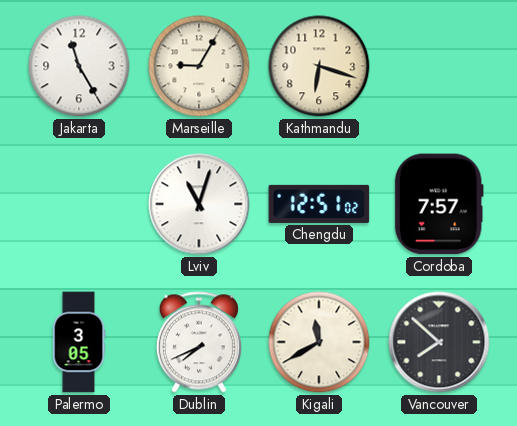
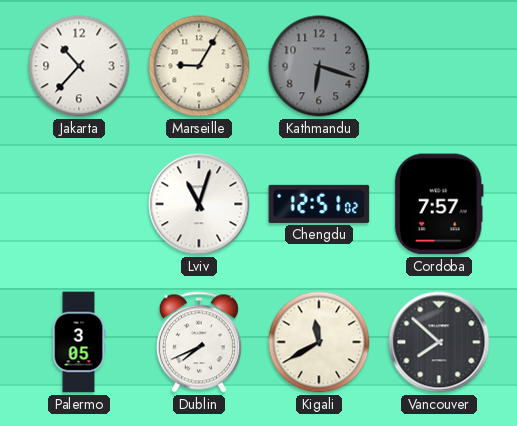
Jakarta: 11:25 -> 10:37
Kathmandu dial: cream -> grey
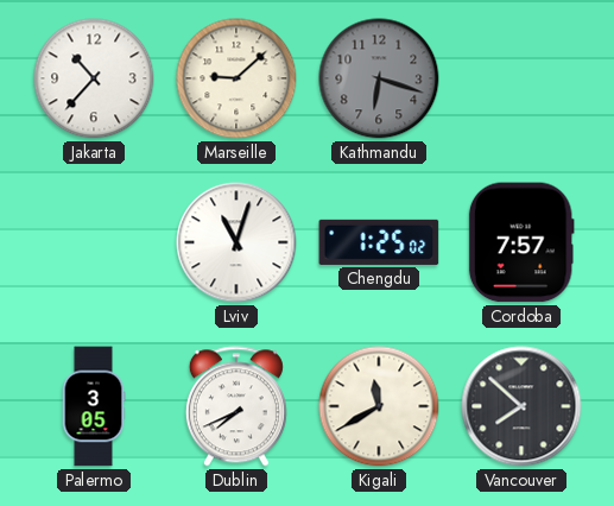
Marseille: 9:05 -> 9:08
Chengdu: 12:51 -> 1:25
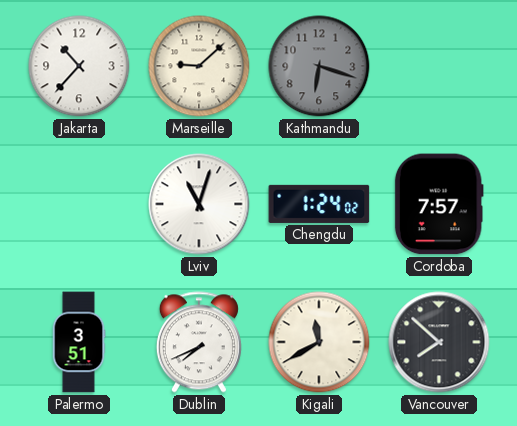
Chengdu: 1:25 -> 1:24
Palermo: 3:05 -> 3:51
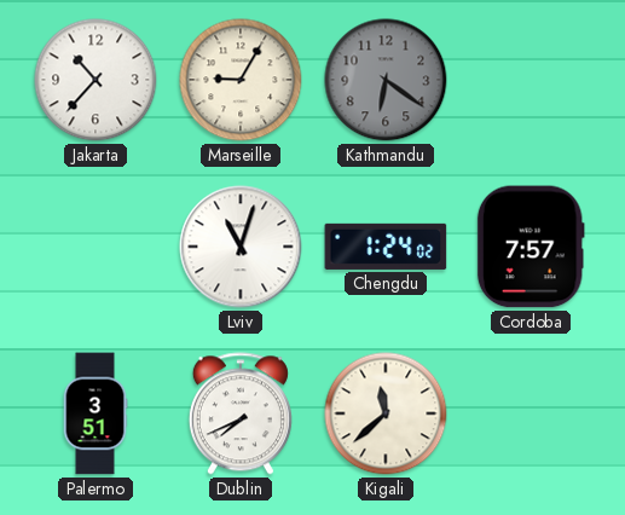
Marseille: 9:08 -> 9:05
Kathmandu: 6:18 -> 6:21
Kigali: 11:40 -> 11:38
Vancouver: 7:52 -> none
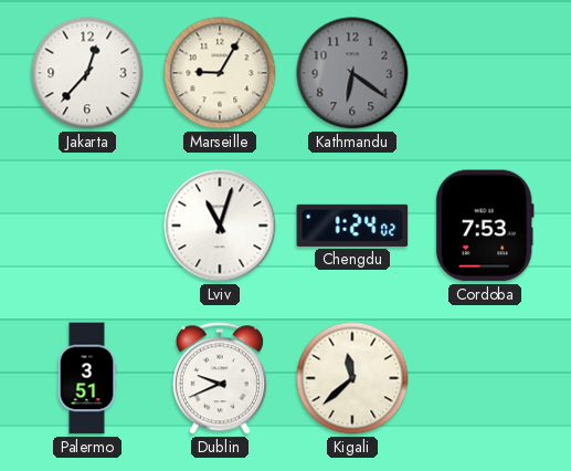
Jakarta: 10:37 -> 12:37
Cordoba: 7:57 -> 7:53
Dublin: 7:41 -> 9:41
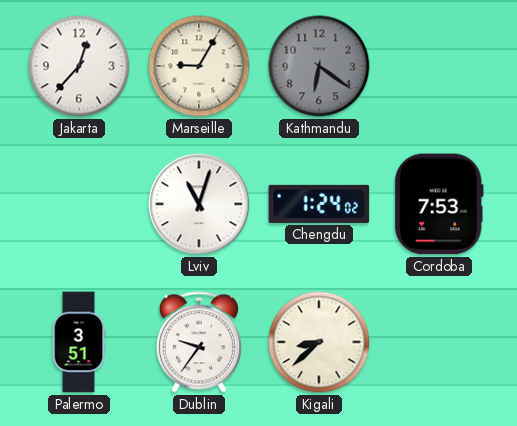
Dublin: 9:41 -> 9:36
Kigali: 11:38 -> 8:38
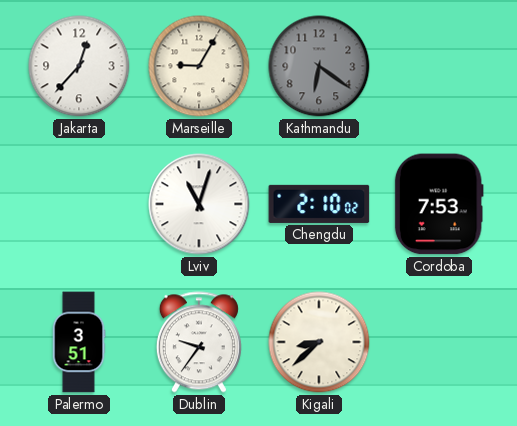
Chengdu: 1:24 -> 2:10
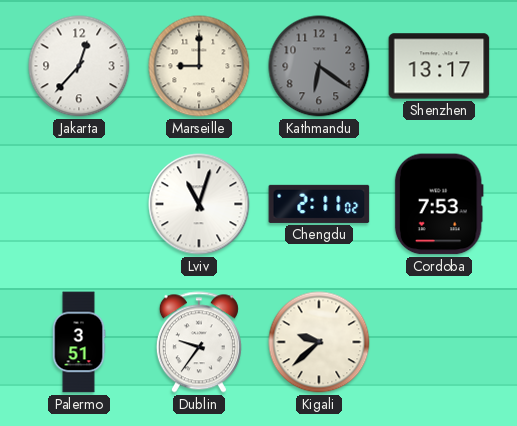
Marseille: 9:05 -> 9:00
Shenzhen: none -> 13:17
Chengdu: 2:10 -> 2:11
Kigali: 8:38 -> 9:38
